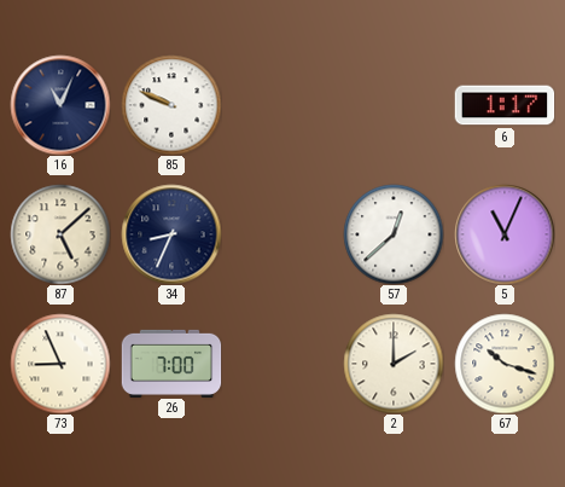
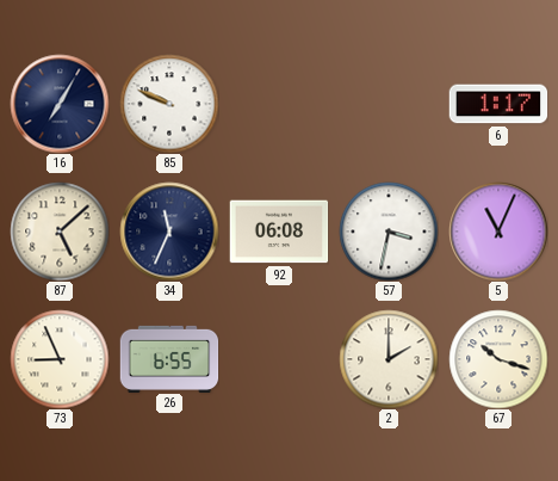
16: 11:04 -> 7:05
34: 8:34 -> 11:34
92: none -> 06:08
57: 12:38 -> 3:32
26: 7:00 -> 6:55
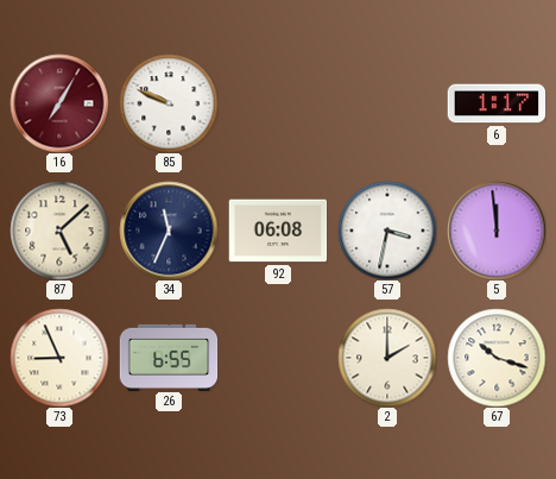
16 dial: navy -> burgundy
5: 11:04 -> 11:59
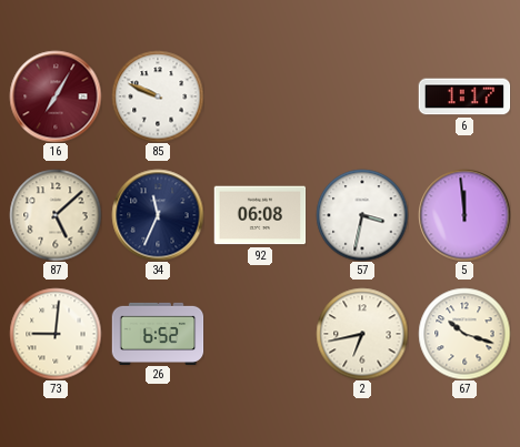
73: 8:56 -> 9:01
26: 6:55 -> 6:52
2: 2:00 -> 6:43
